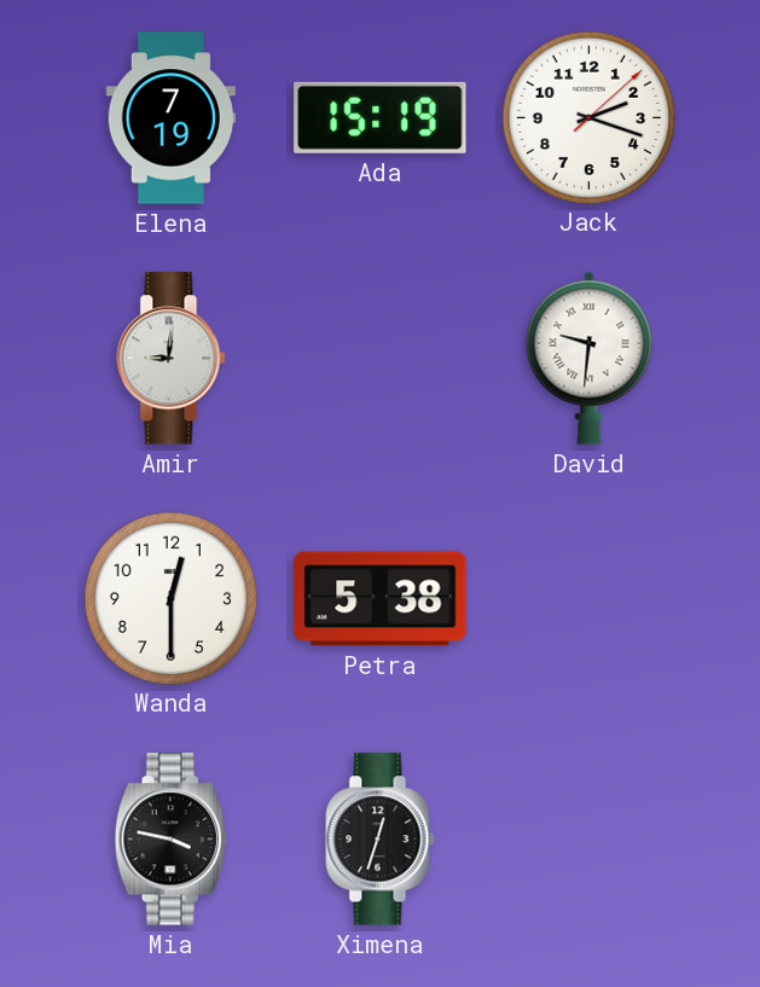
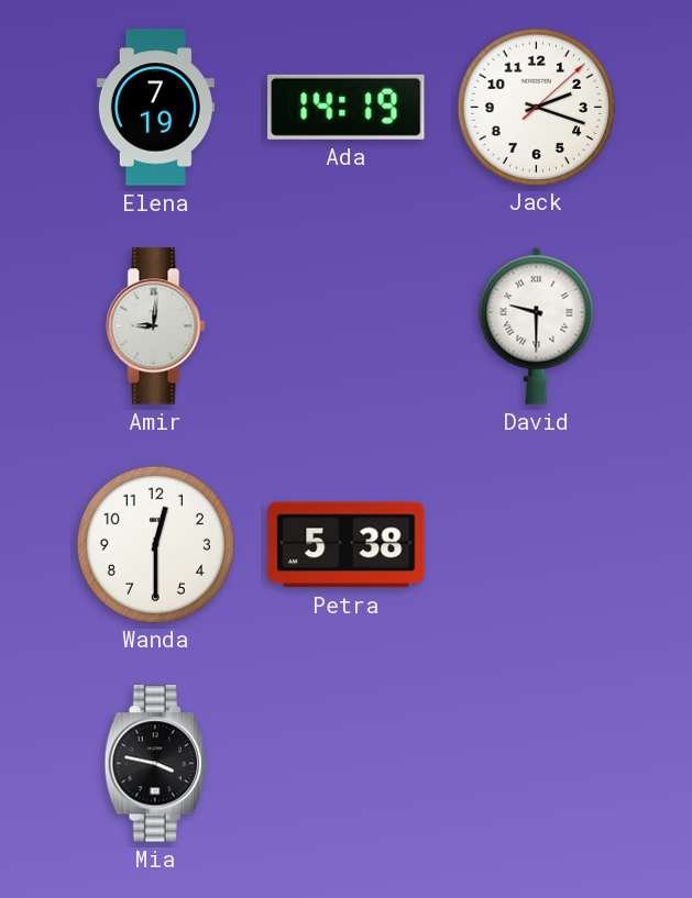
Ada: 15:19 -> 14:19
David: 9:31 -> 9:30
Ximena: 12:33 -> none
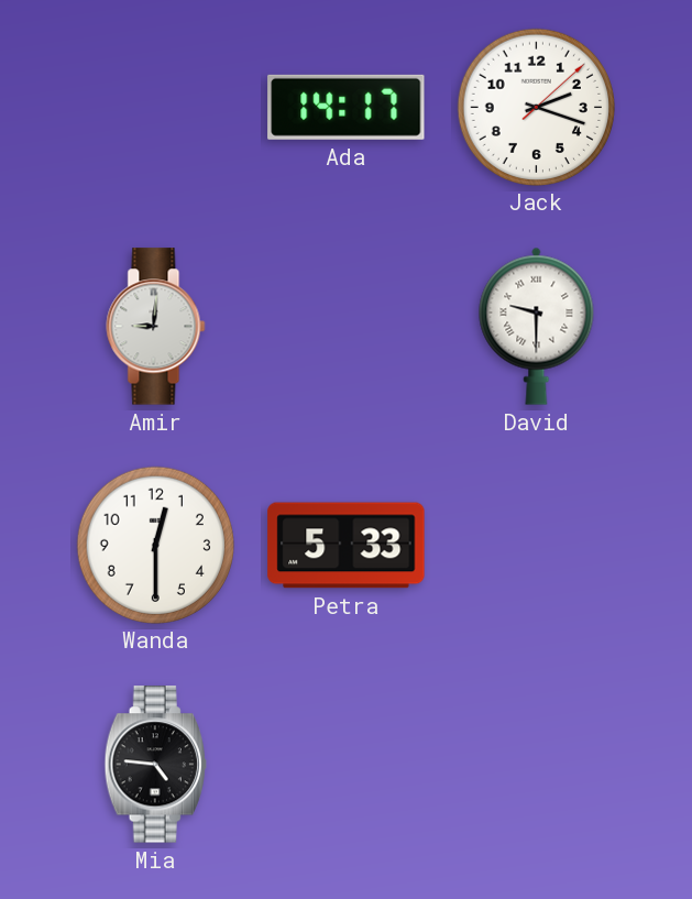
Elena: 7:19 -> none
Ada: 14:19 -> 14:17
Petra: 5:38 -> 5:33
Mia: 3:47 -> 4:46
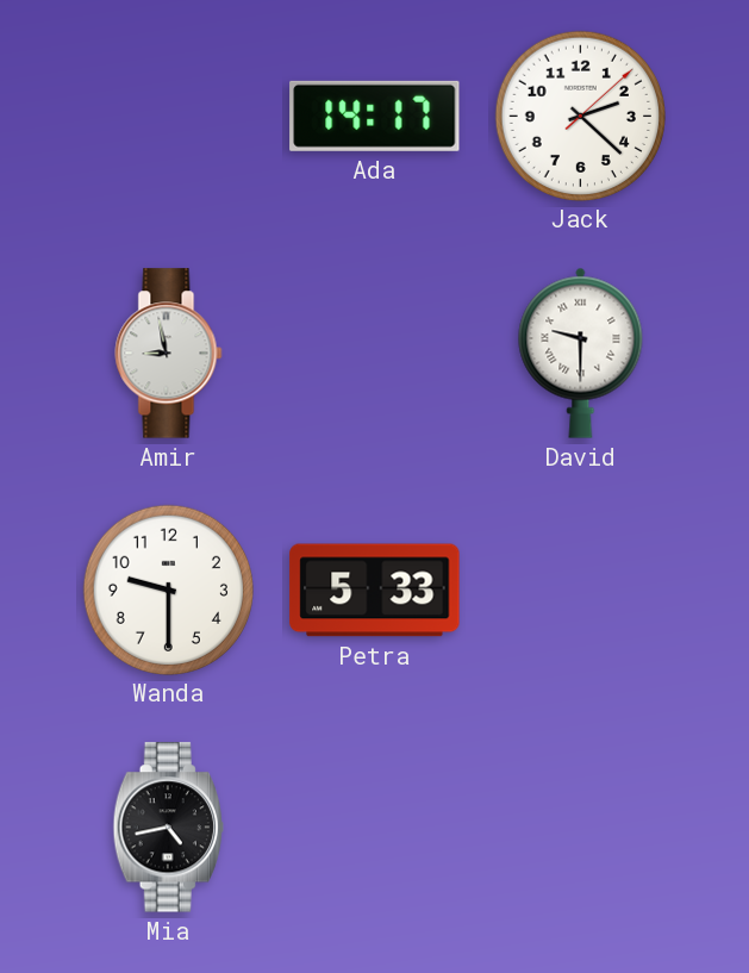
Jack: 2:18 -> 2:22
Amir: 9:01 -> 8:58
Wanda: 12:30 -> 9:30
Mia: 4:46 -> 4:43
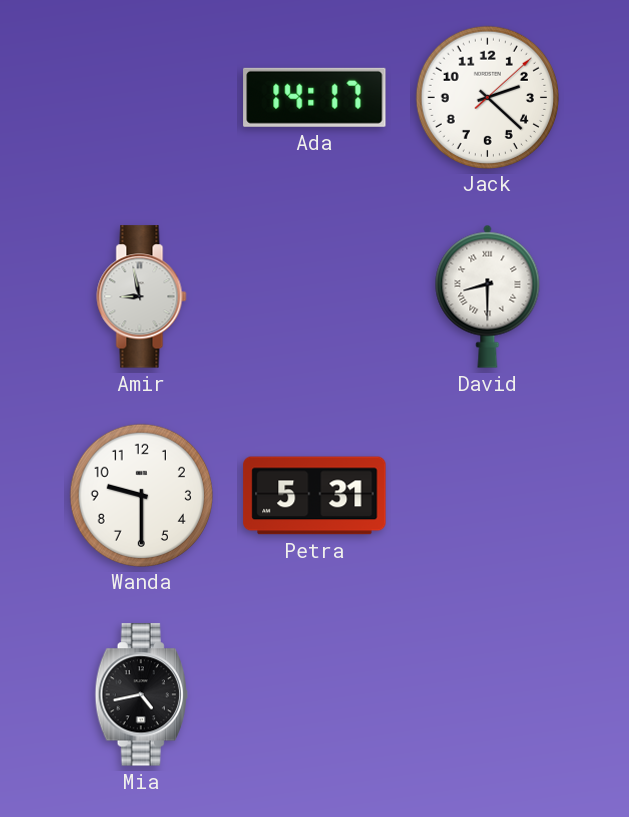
David: 9:30 -> 8:30
Petra: 5:33 -> 5:31
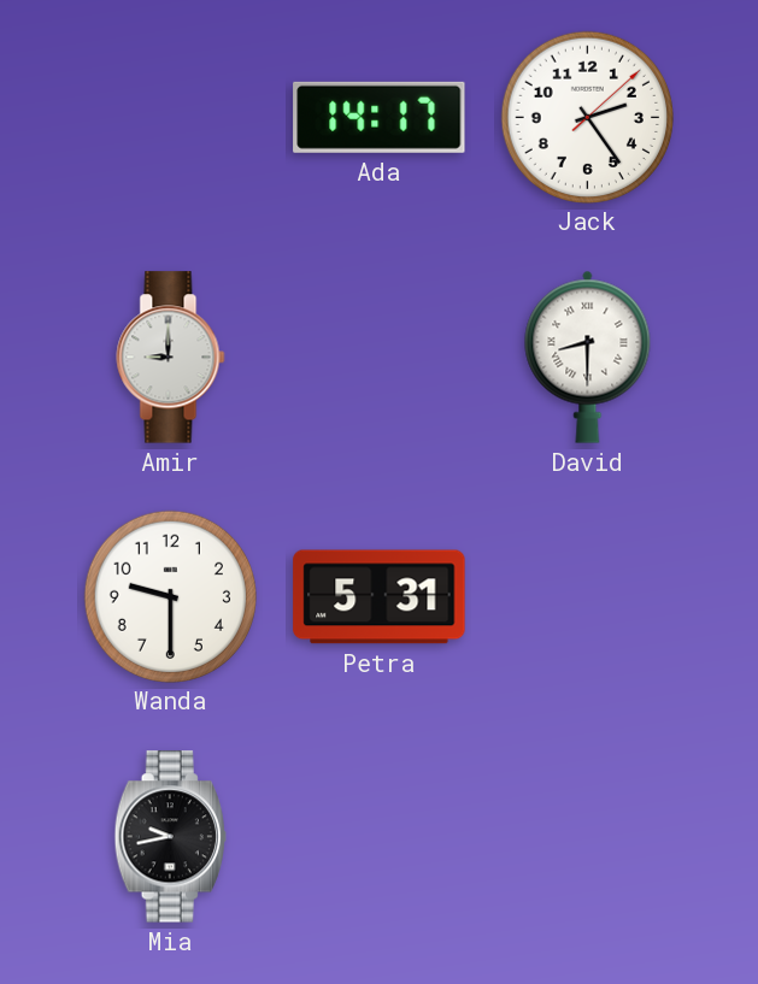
Jack: 2:22 -> 2:24
Amir: 8:58 -> 9:00
Mia: 4:43 -> 9:43
